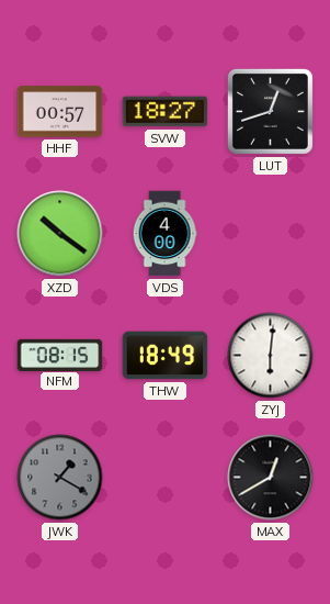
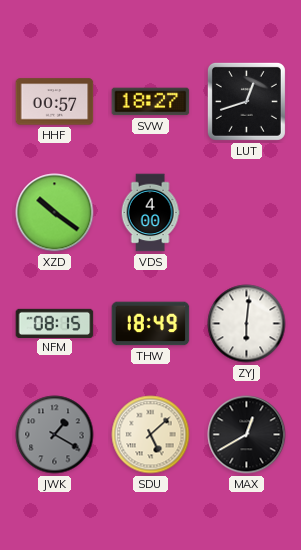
SDU: none -> 5:08
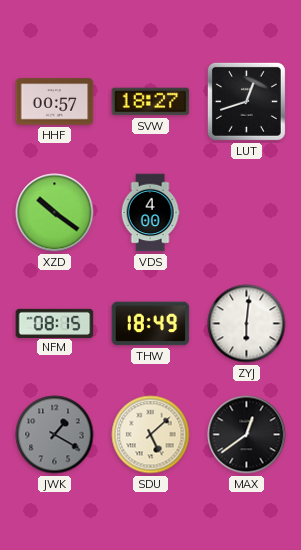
MAX: 12:40 -> 12:39
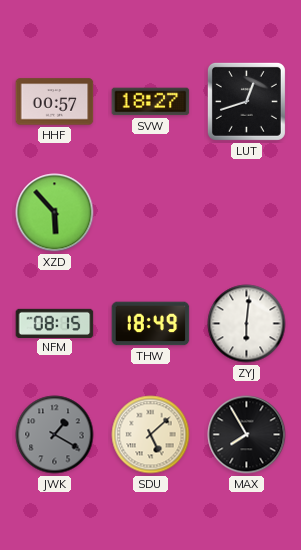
XZD: 10:21 -> 5:53
VDS: 4:00 -> none
MAX: 12:39 -> 7:55
